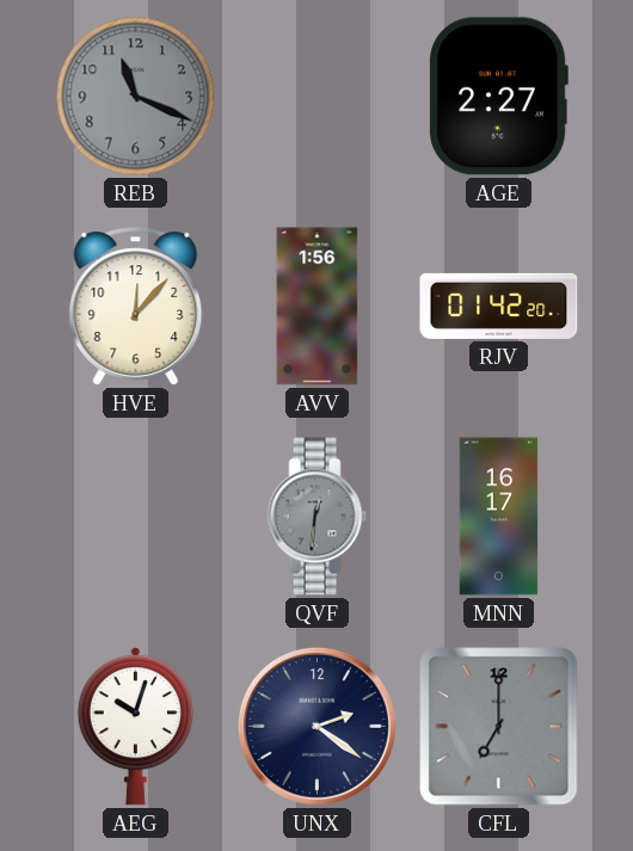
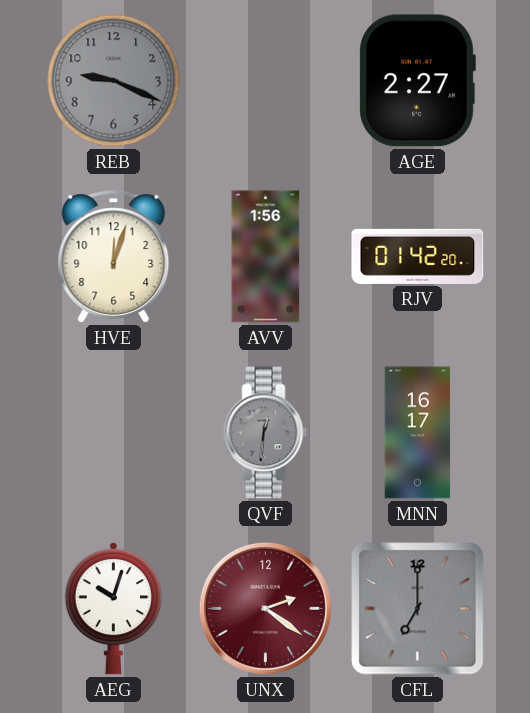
REB: 11:19 -> 9:19
HVE: 12:07 -> 12:03
UNX dial: navy -> burgundy
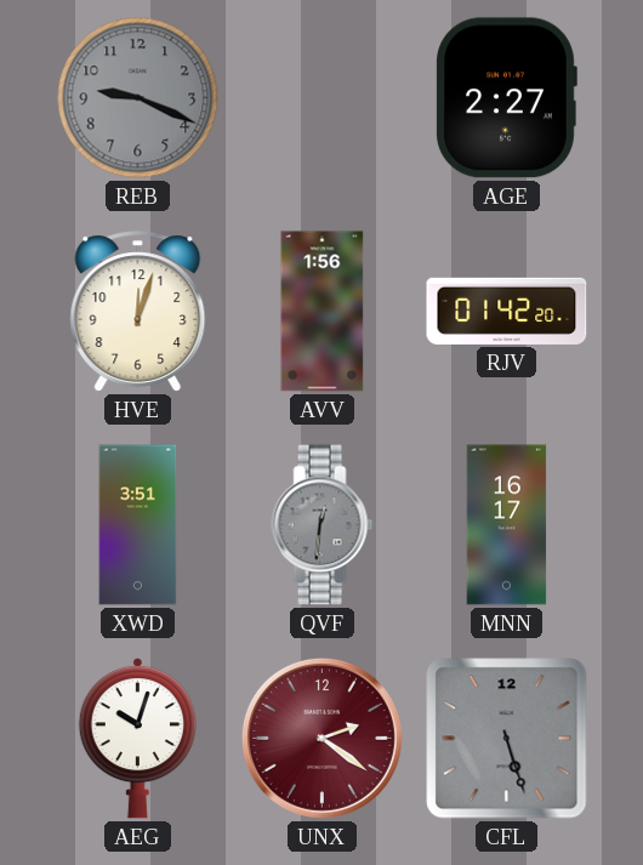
XWD: none -> 3:51
CFL: 7:00 -> 5:27
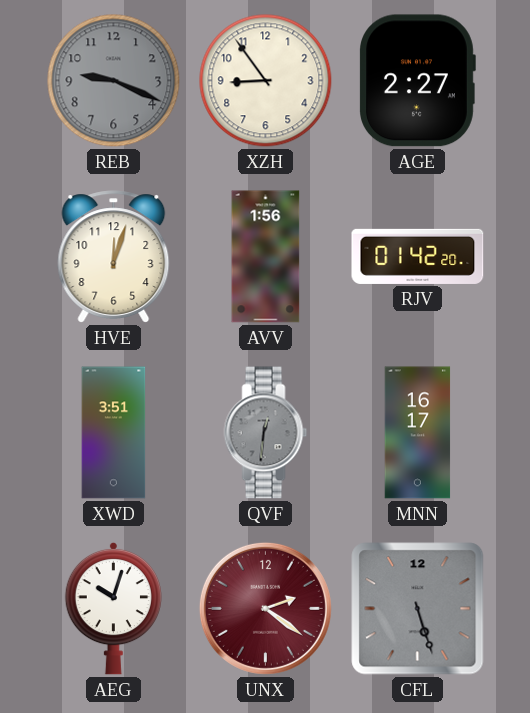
XZH: none -> 8:54
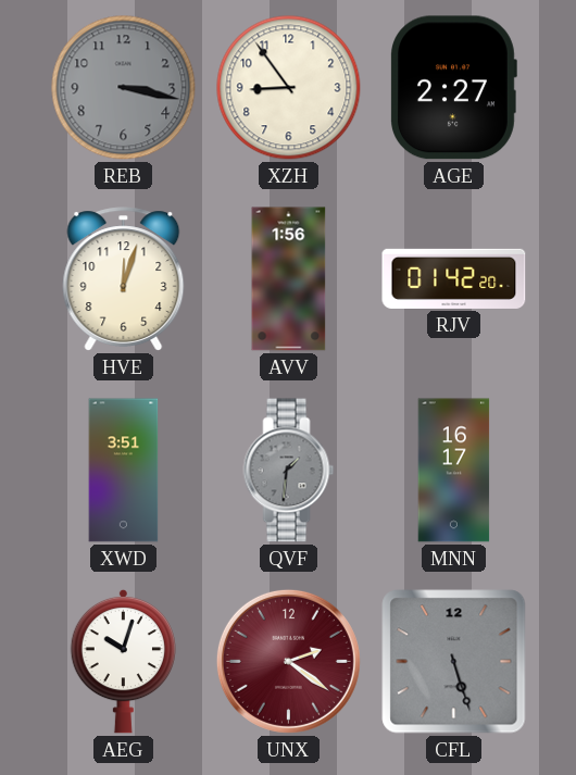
REB: 9:19 -> 3:17
QVF: 12:31 -> 1:31
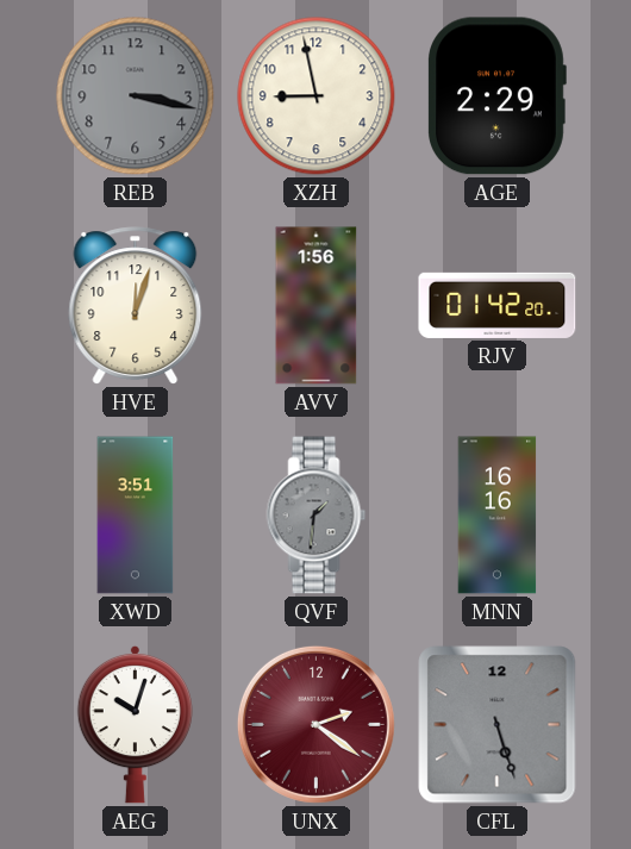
XZH: 8:54 -> 8:58
AGE: 2:27 -> 2:29
MNN: 16:17 -> 16:16
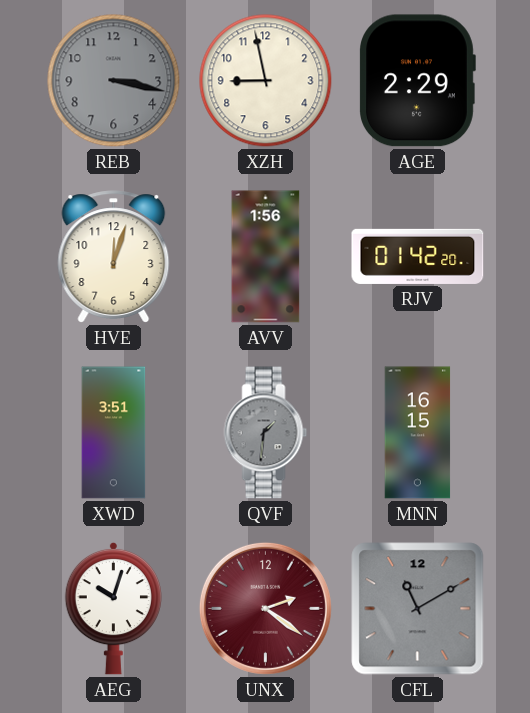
MNN: 16:16 -> 16:15
CFL: 5:27 -> 11:10
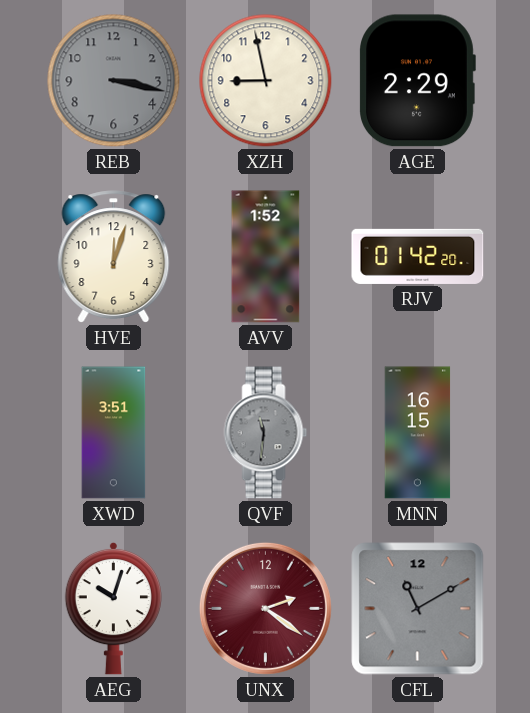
AVV: 1:56 -> 1:52
QVF: 1:31 -> 11:31
